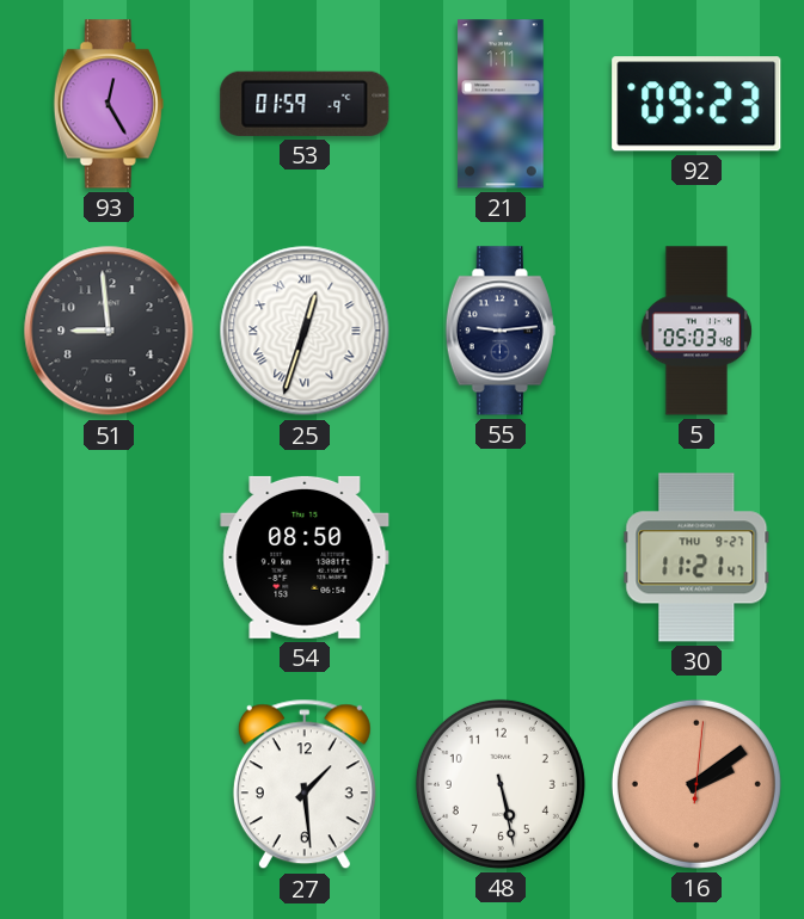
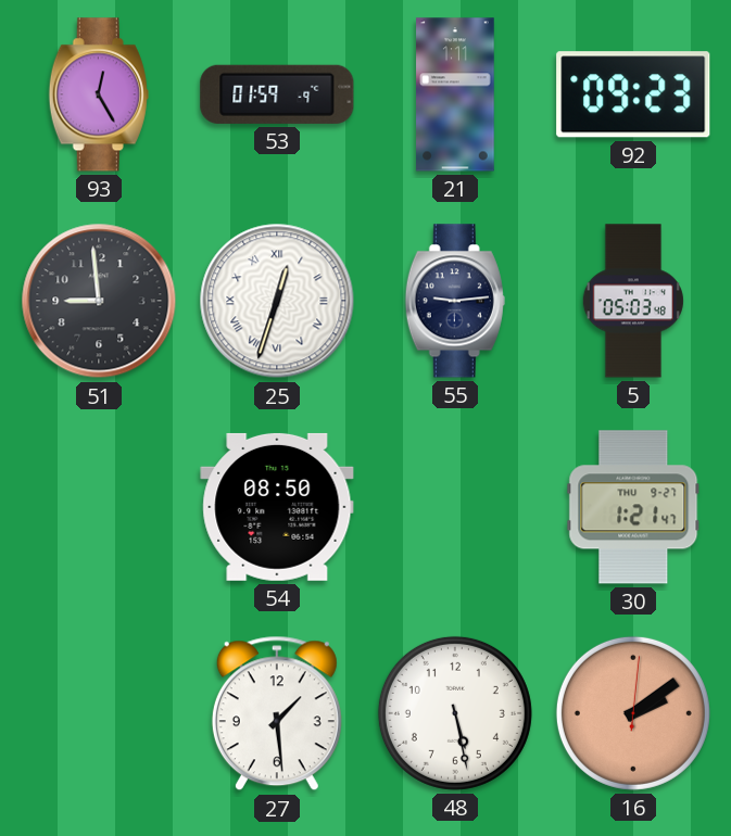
30: 11:21 -> 1:21
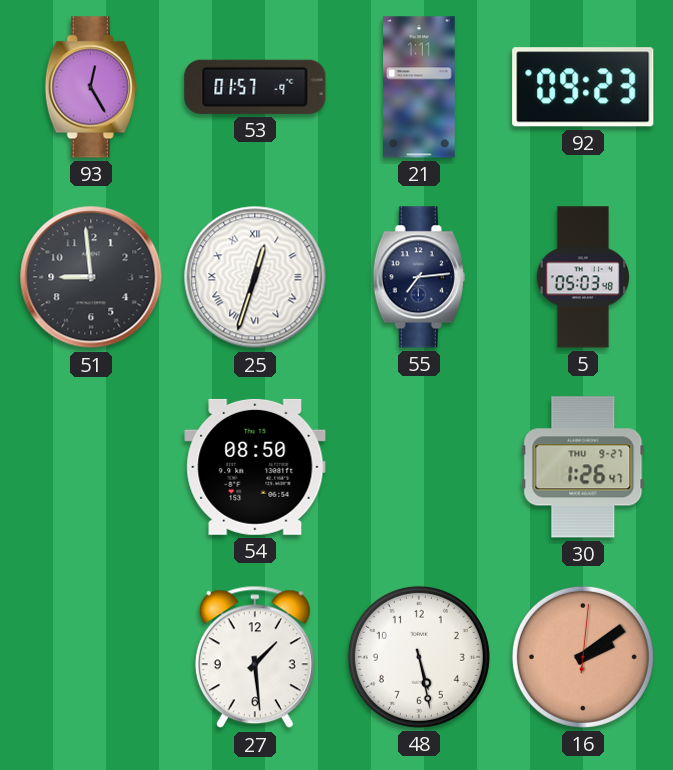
53: 01:59 -> 01:57
55: 9:14 -> 7:14
30: 1:21 -> 1:26
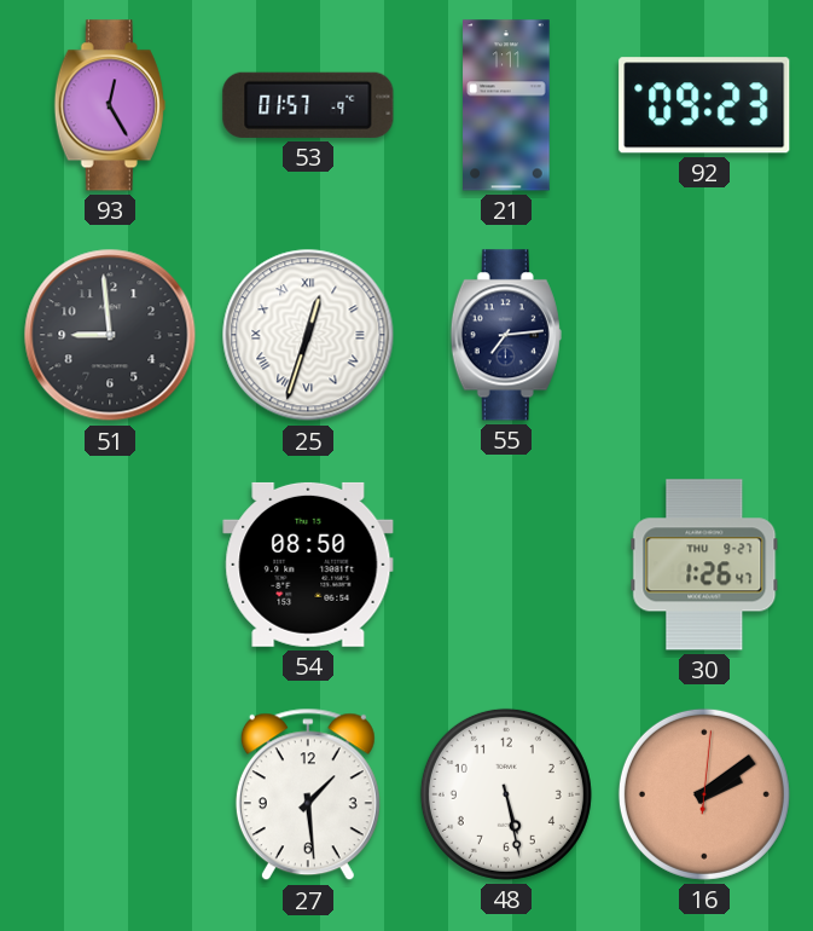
5: 05:03 -> none
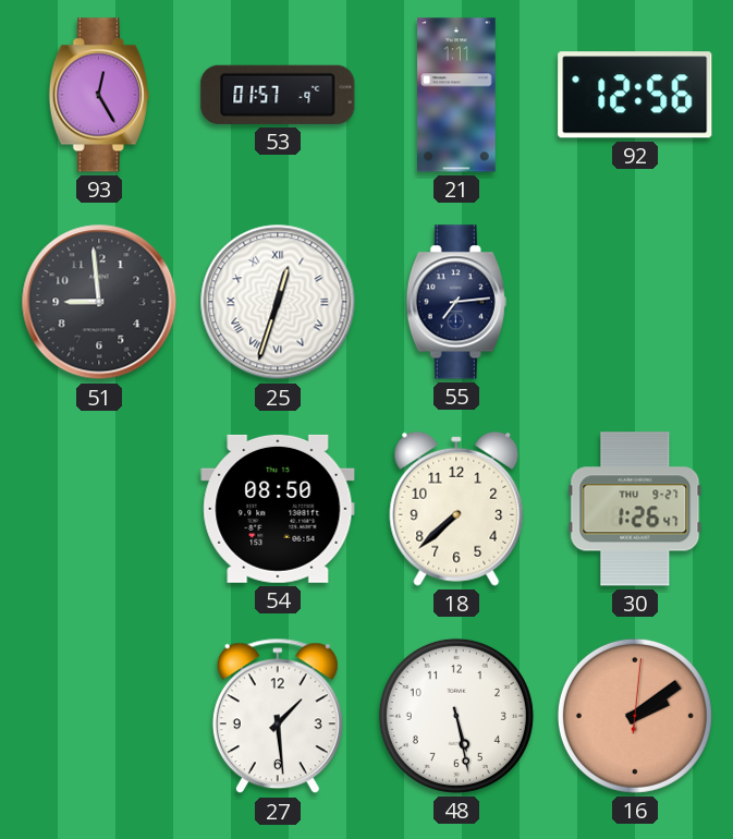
92: 09:23 -> 12:56
18: none -> 7:38
